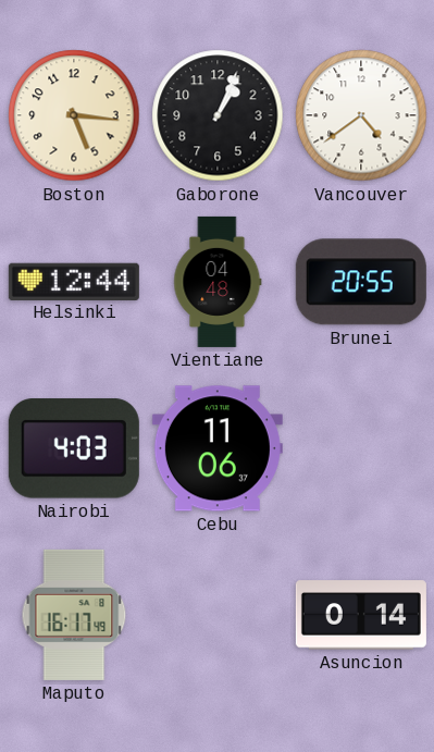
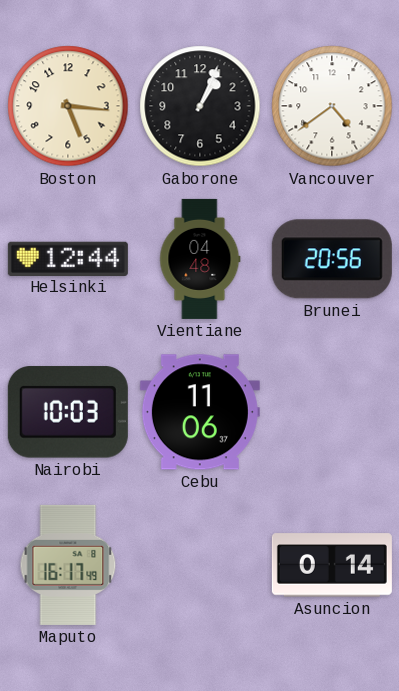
Brunei: 20:55 -> 20:56
Nairobi: 4:03 -> 10:03
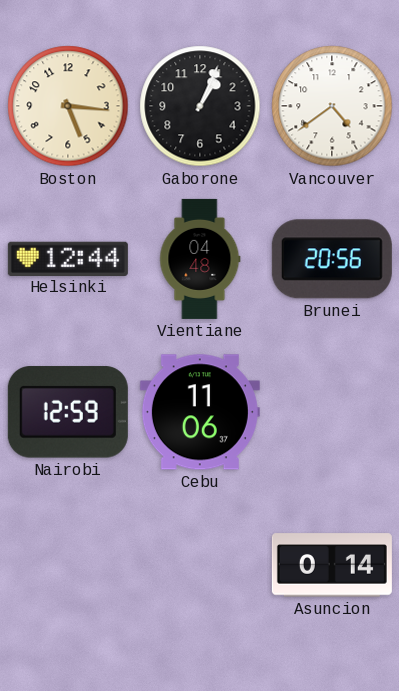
Nairobi: 10:03 -> 12:59
Maputo: 16:17 -> none
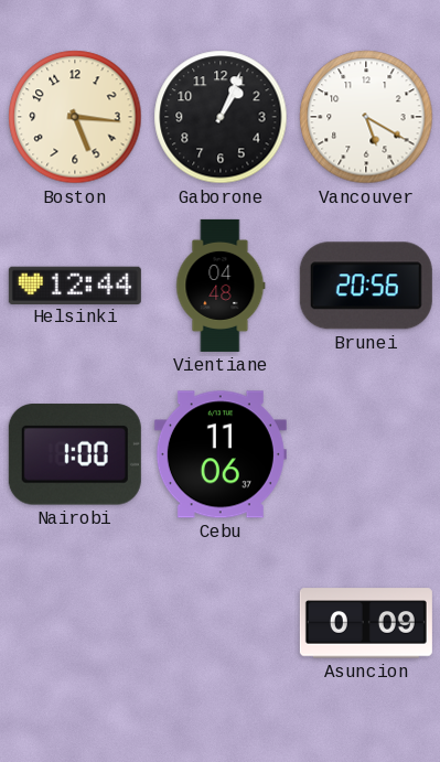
Vancouver: 4:39 -> 5:20
Nairobi: 12:59 -> 1:00
Asuncion: 0:14 -> 0:09
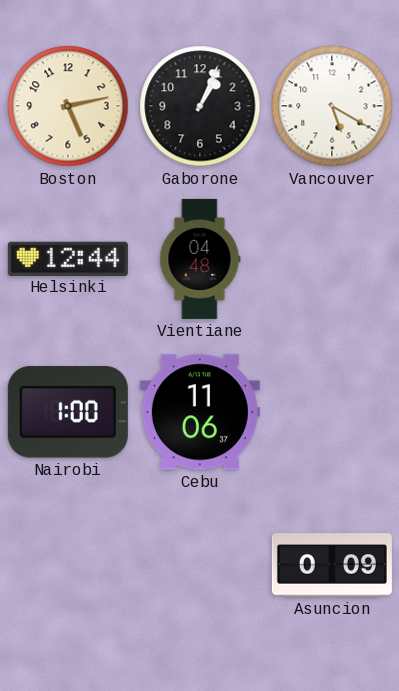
Boston: 5:16 -> 5:13
Brunei: 20:56 -> none
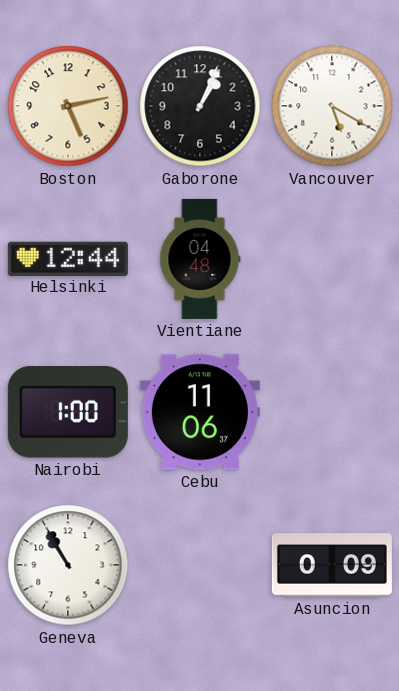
Geneva: none -> 10:55
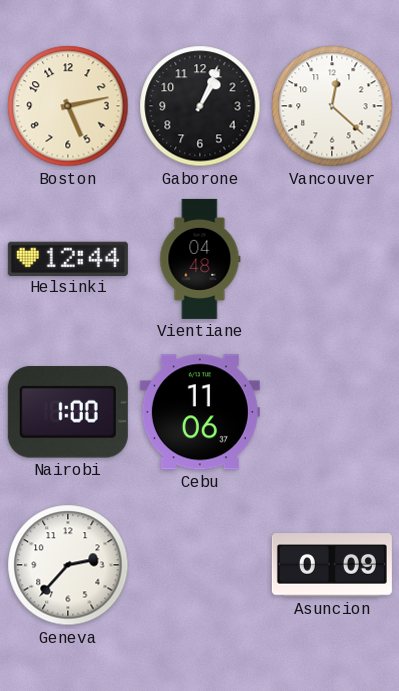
Vancouver: 5:20 -> 12:22
Geneva: 10:55 -> 2:37
